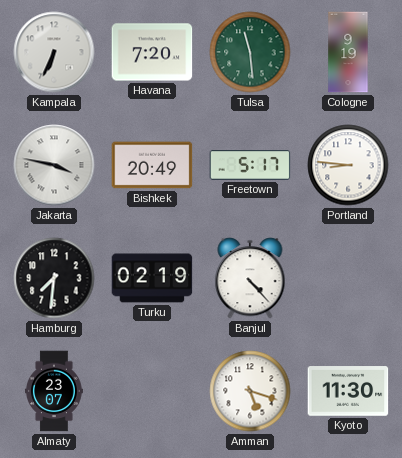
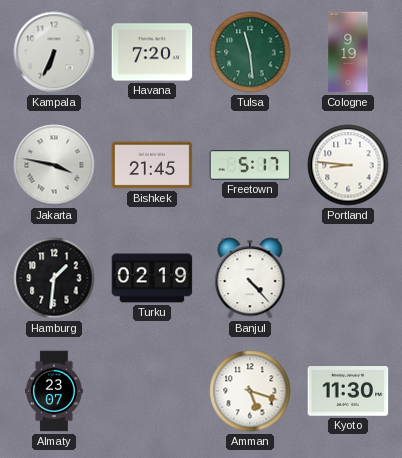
Bishkek: 20:49 -> 21:45
Hamburg: 7:31 -> 1:31
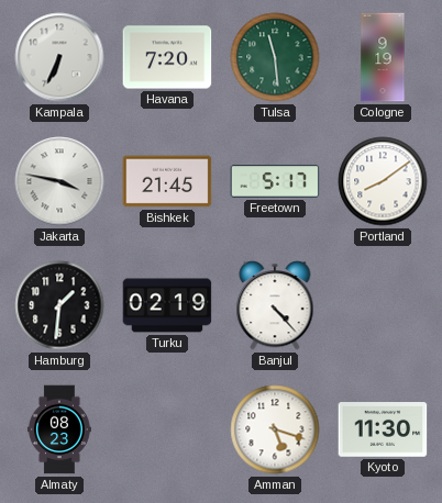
Portland: 8:46 -> 8:09
Almaty: 23:07 -> 08:23
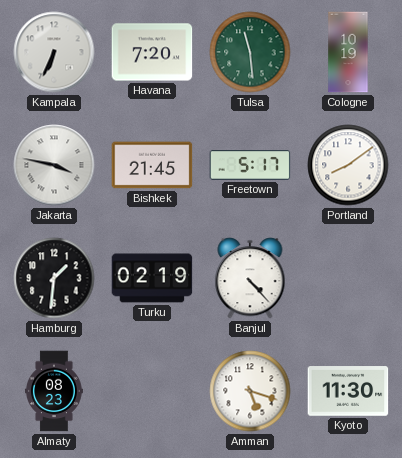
Cologne: 9:19 -> 10:19
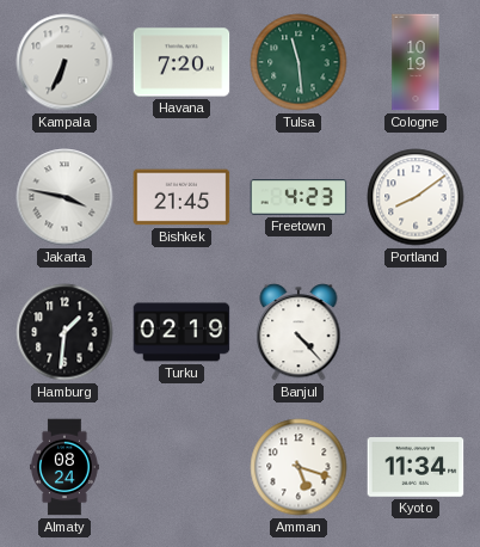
Freetown: 5:17 -> 4:23
Almaty: 08:23 -> 08:24
Kyoto: 11:30 -> 11:34
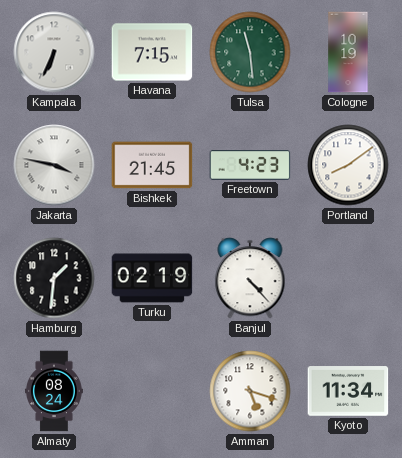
Havana: 7:20 -> 7:15
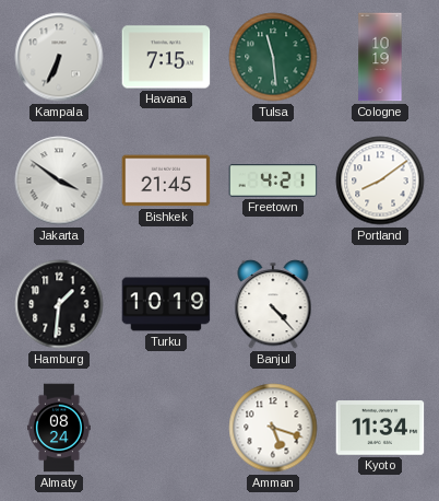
Jakarta: 3:47 -> 3:51
Freetown: 4:23 -> 4:21
Turku: 02:19 -> 10:19
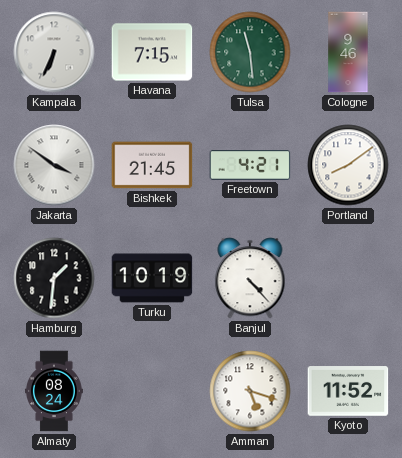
Cologne: 10:19 -> 9:46
Kyoto: 11:34 -> 11:52
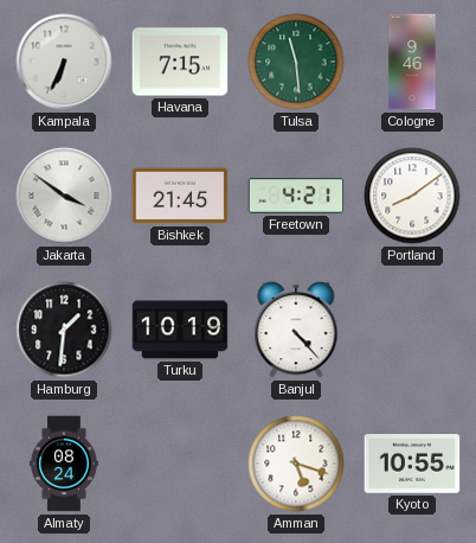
Kyoto: 11:52 -> 10:55
